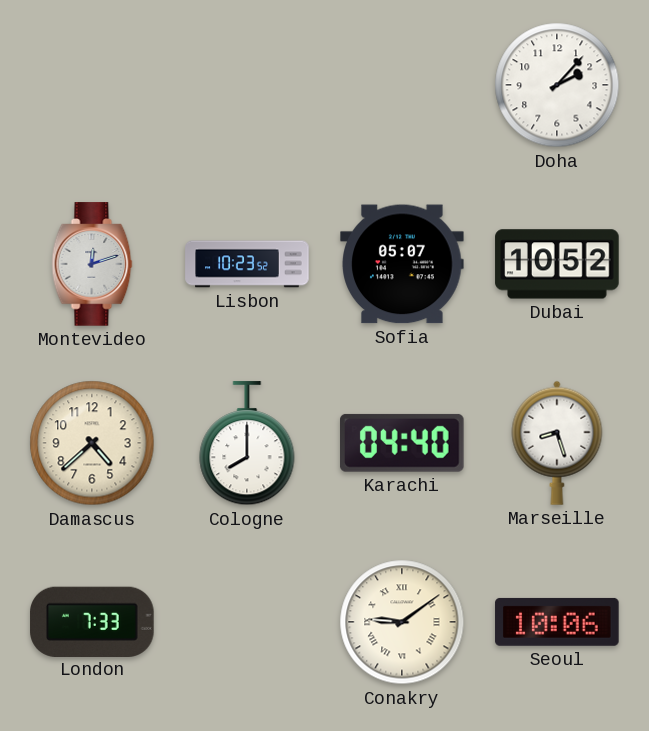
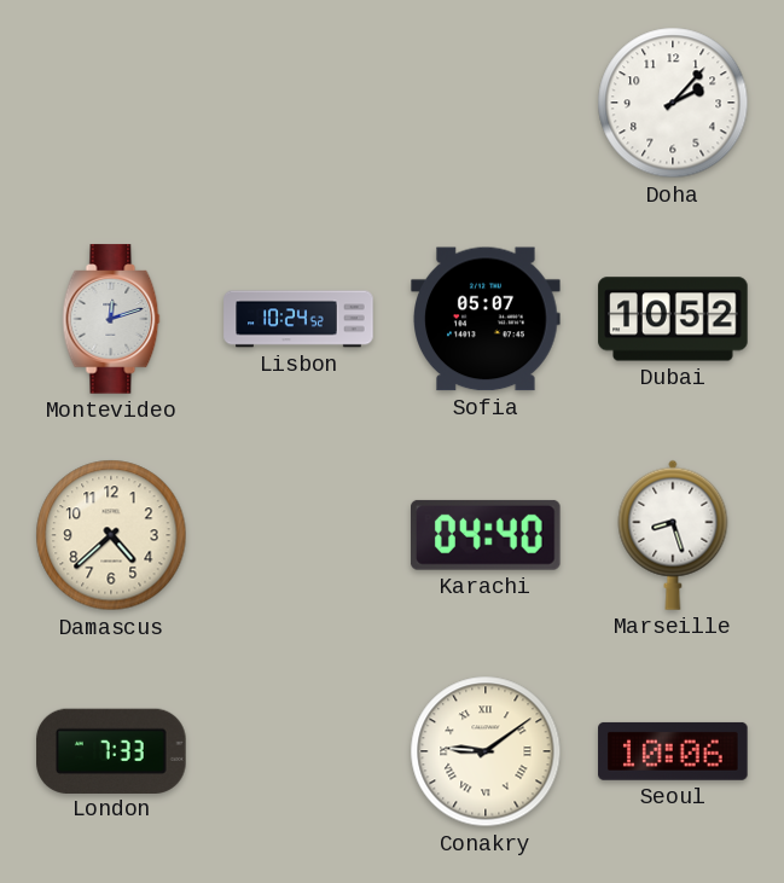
Lisbon: 10:23 -> 10:24
Cologne: 8:00 -> none
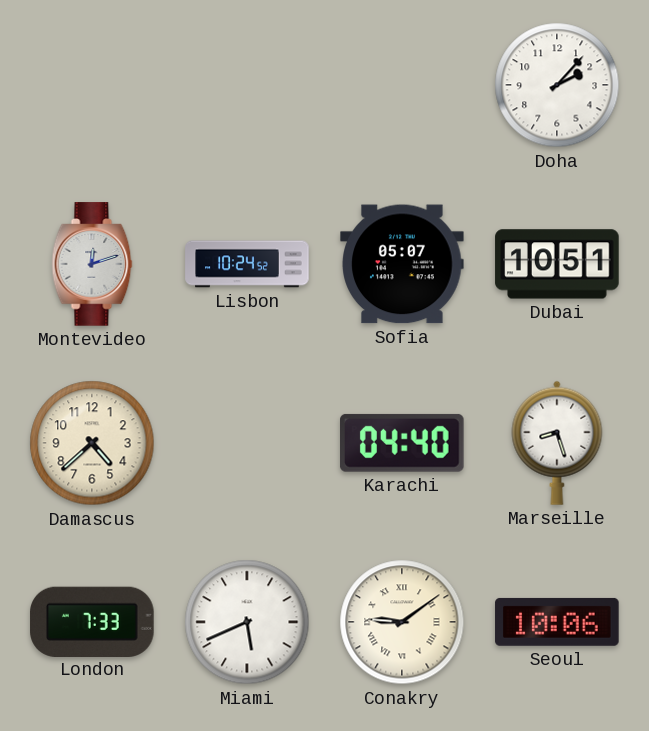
Dubai: 10:52 -> 10:51
Miami: none -> 5:41
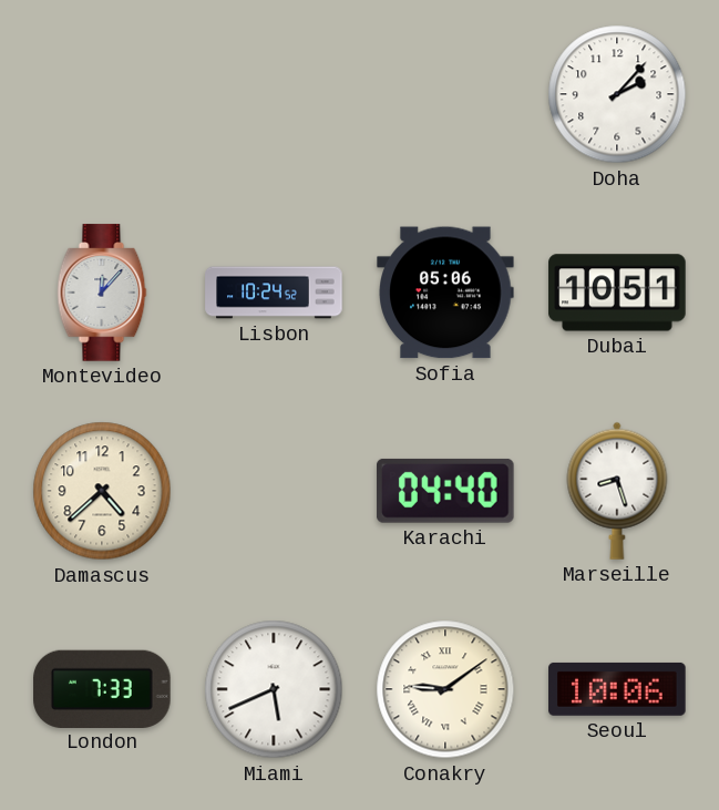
Montevideo: 12:12 -> 12:07
Sofia: 05:07 -> 05:06
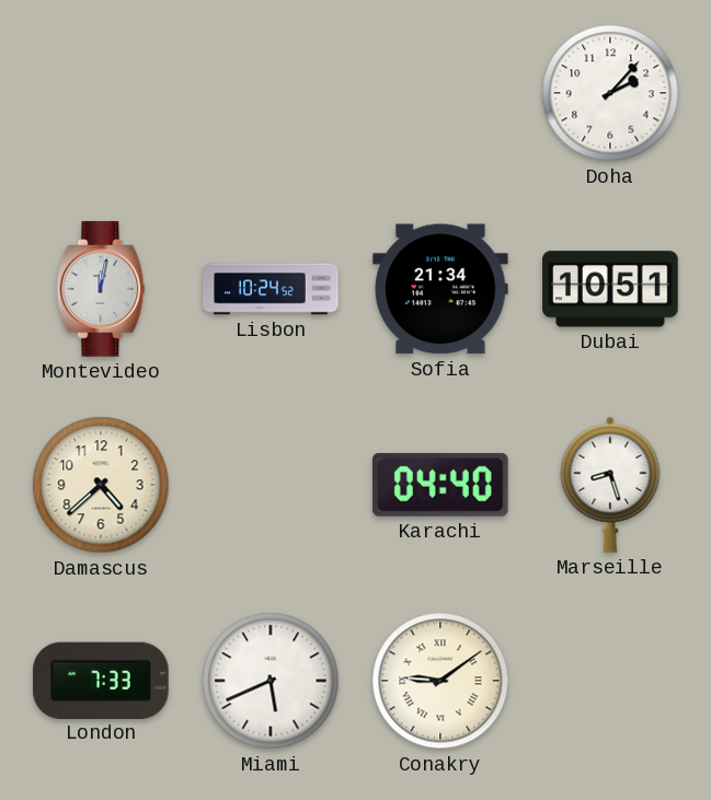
Montevideo: 12:07 -> 12:02
Sofia: 05:06 -> 21:34
Seoul: 10:06 -> none
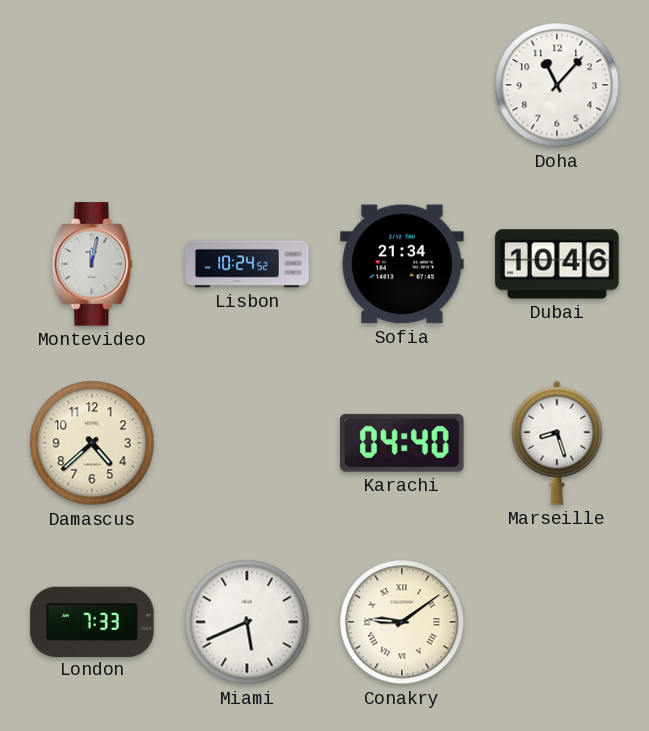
Doha: 2:07 -> 11:07
Dubai: 10:51 -> 10:46
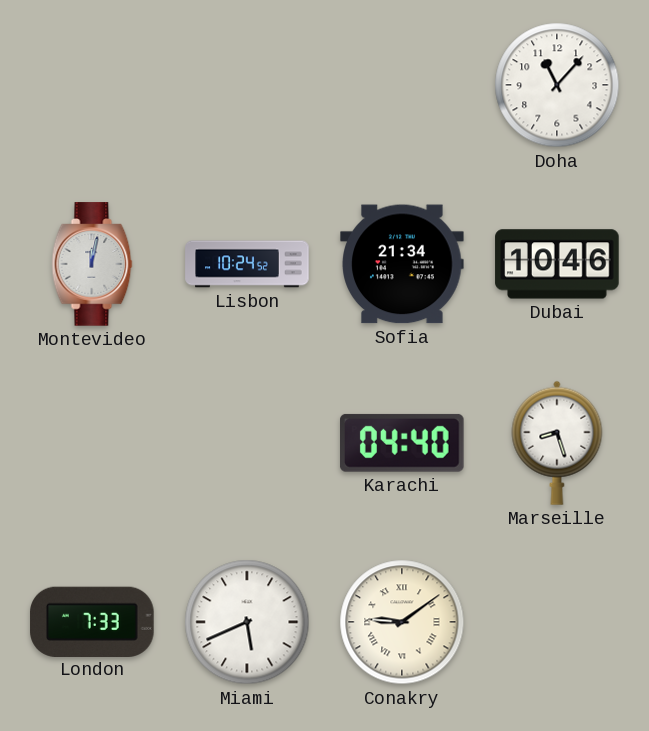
Damascus: 4:38 -> none
